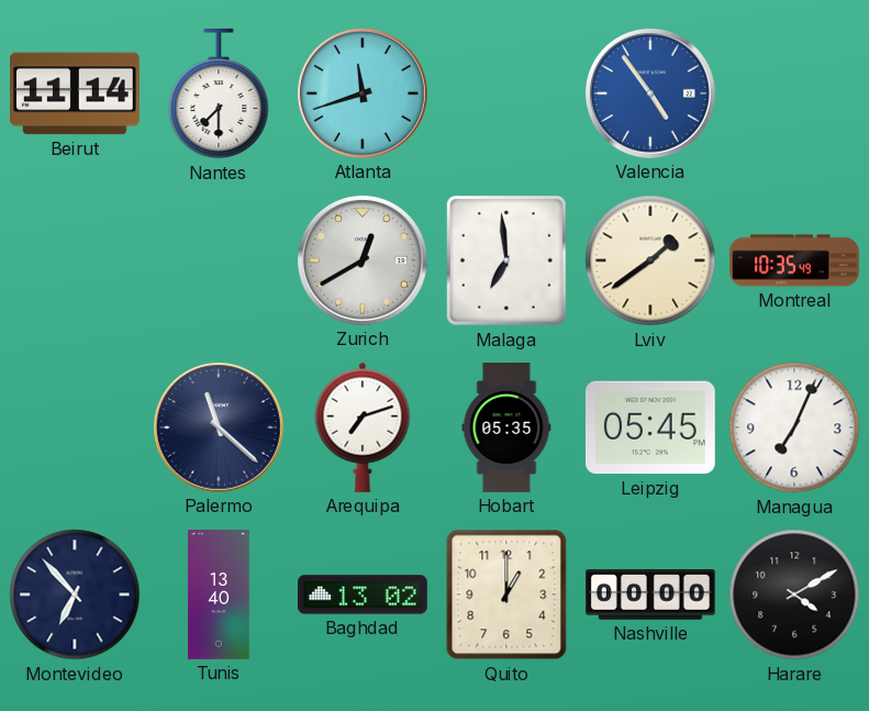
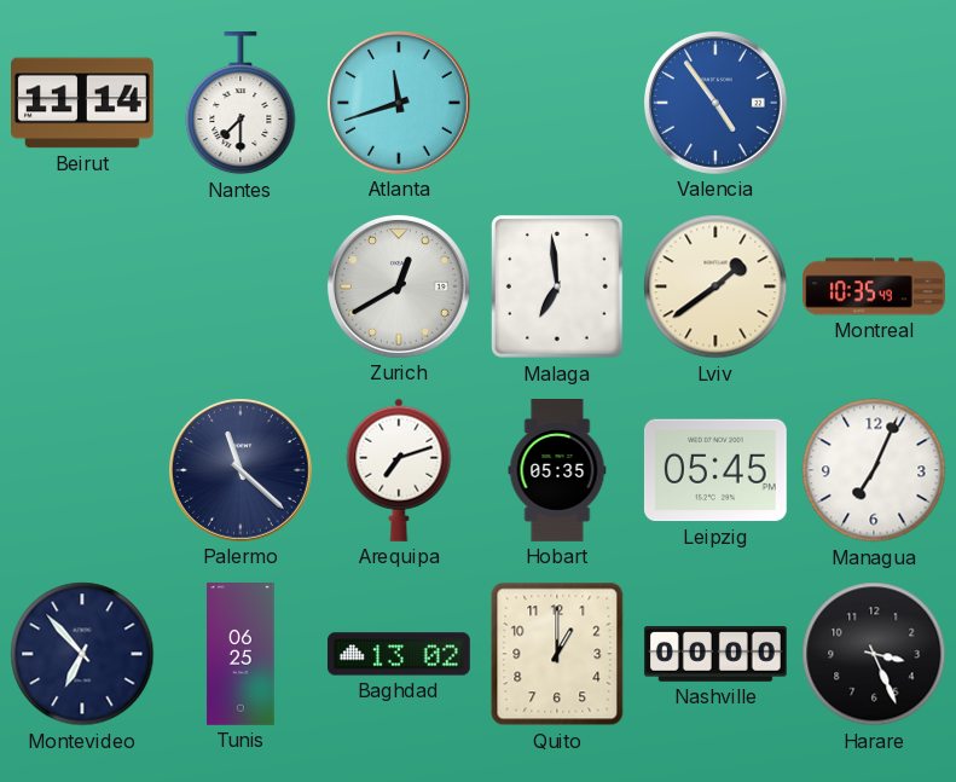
Tunis: 13:40 -> 06:25
Harare: 4:10 -> 3:26
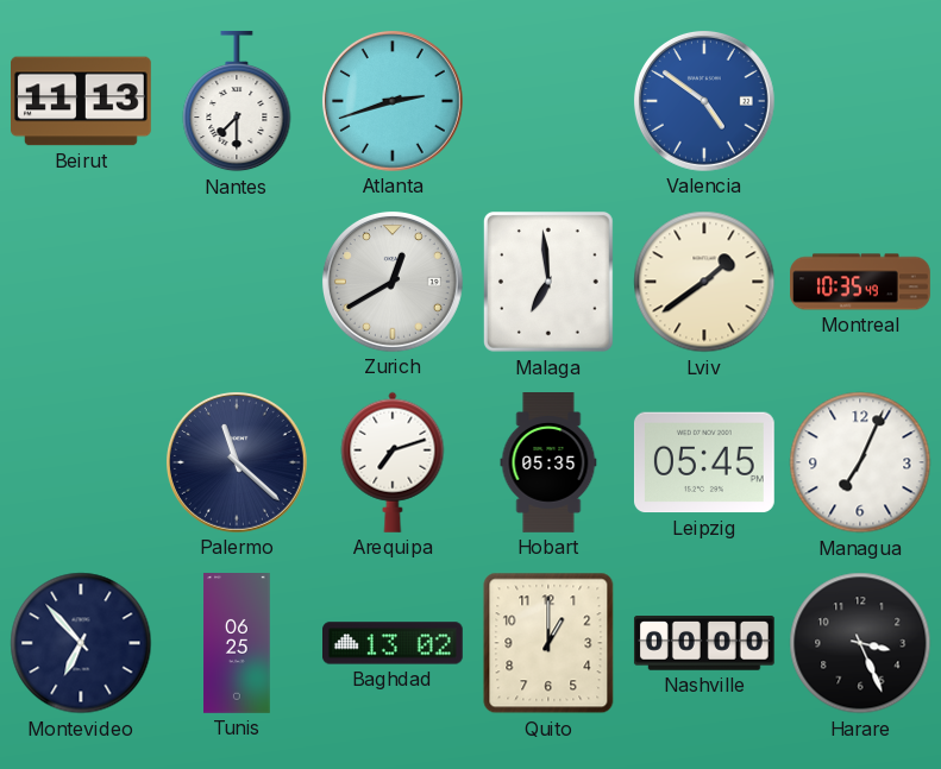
Beirut: 11:14 -> 11:13
Atlanta: 11:42 -> 2:42
Valencia: 4:54 -> 4:51
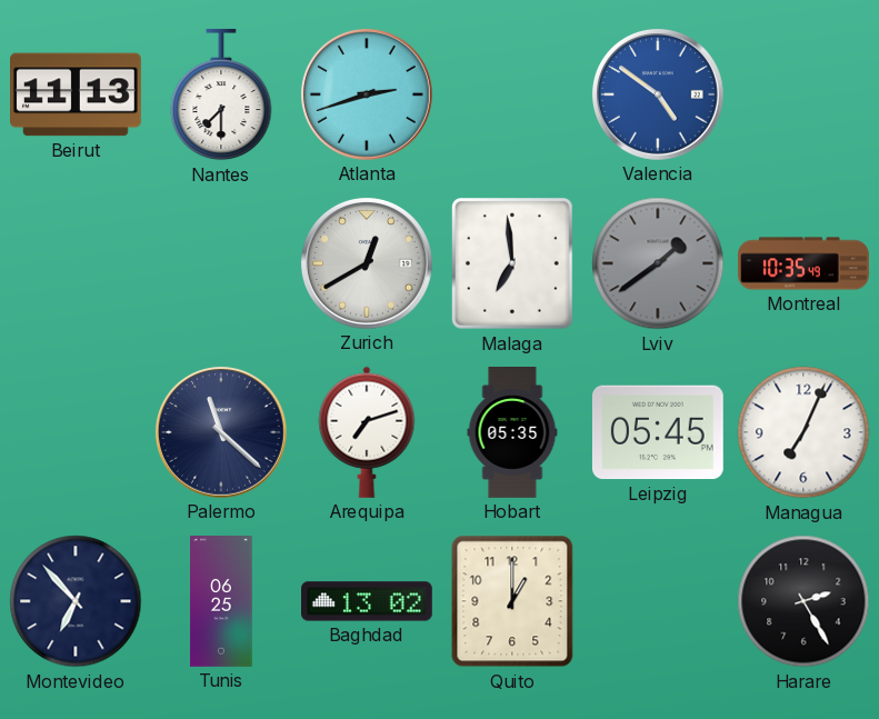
Lviv dial: cream -> grey
Nashville: 00:00 -> none
Harare: 3:26 -> 2:25
